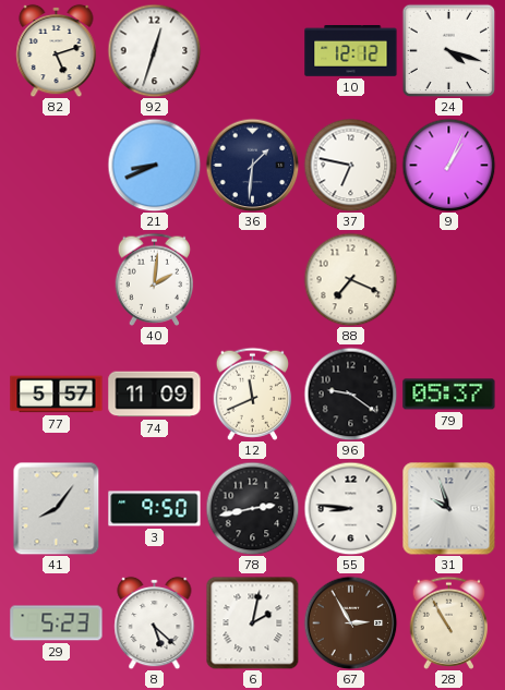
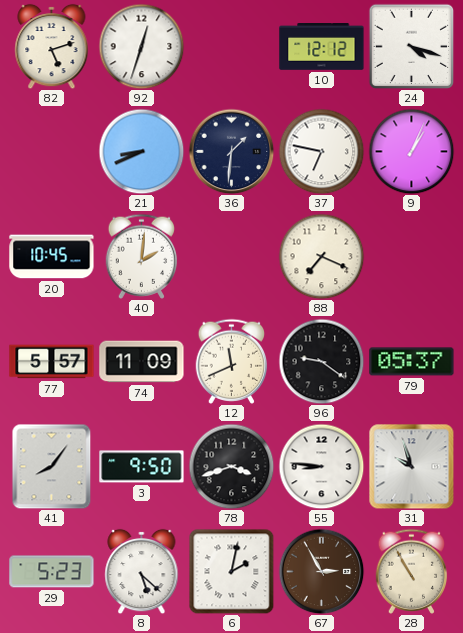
20: none -> 10:45
78: 2:43 -> 3:42
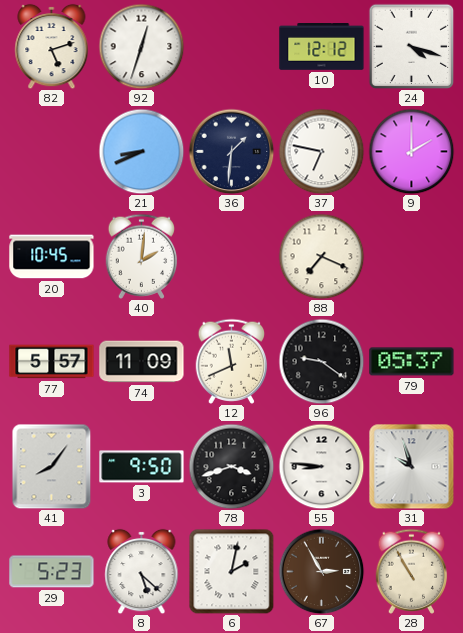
9: 1:04 -> 2:00
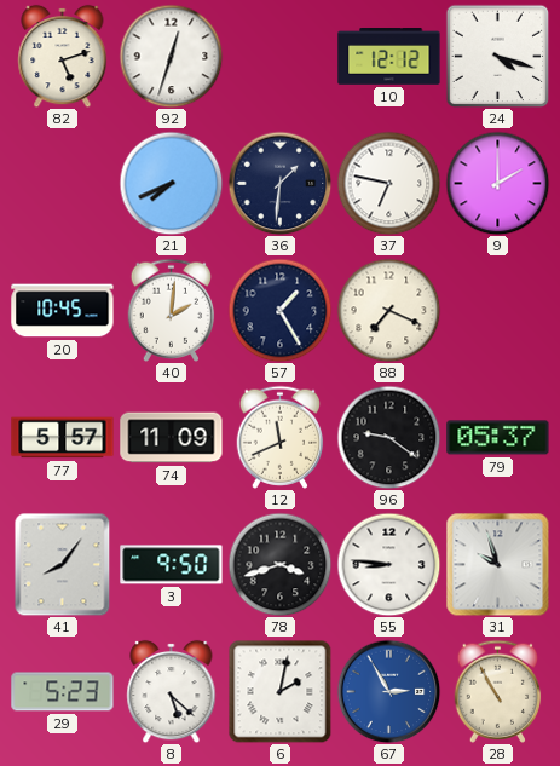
21: 8:41 -> 7:41
57: none -> 1:25
67 dial: brown -> blue
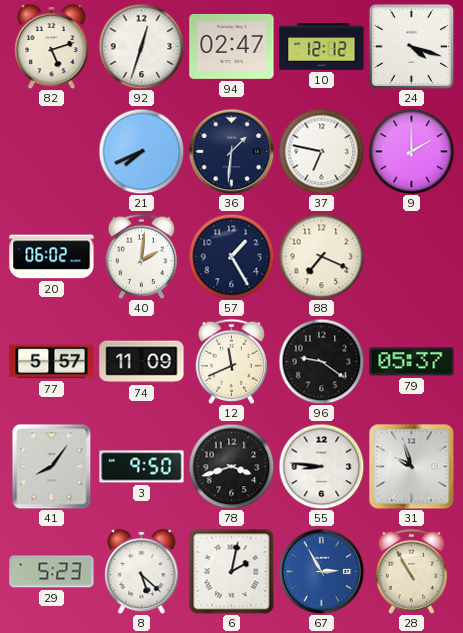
94: none -> 02:47
20: 10:45 -> 06:02
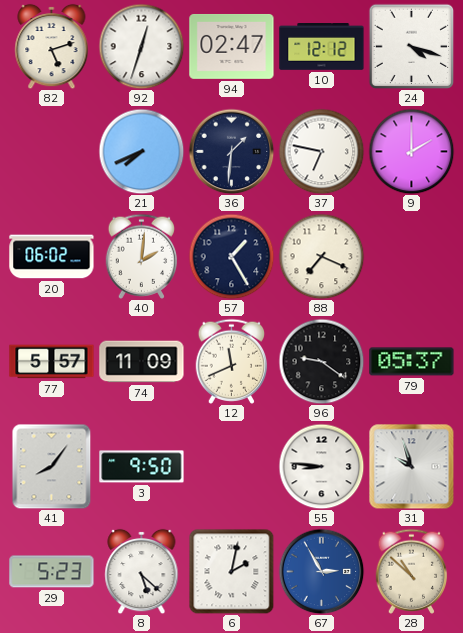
78: 3:42 -> none
28: 10:55 -> 10:52
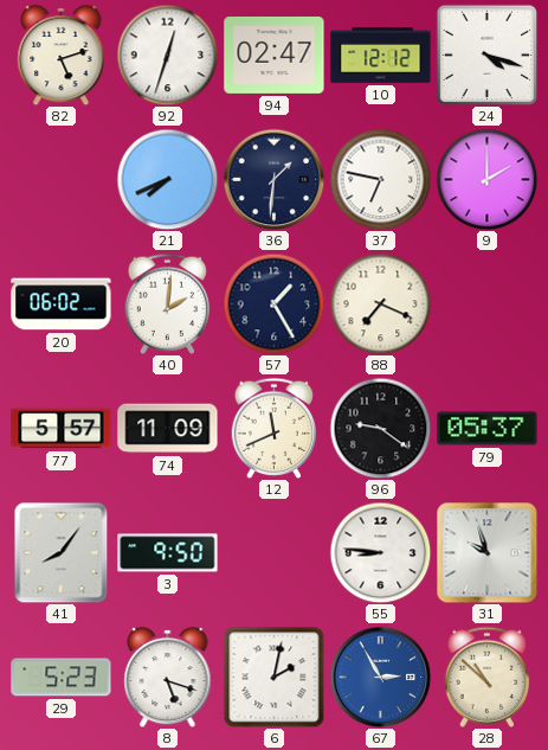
8: 5:22 -> 5:18
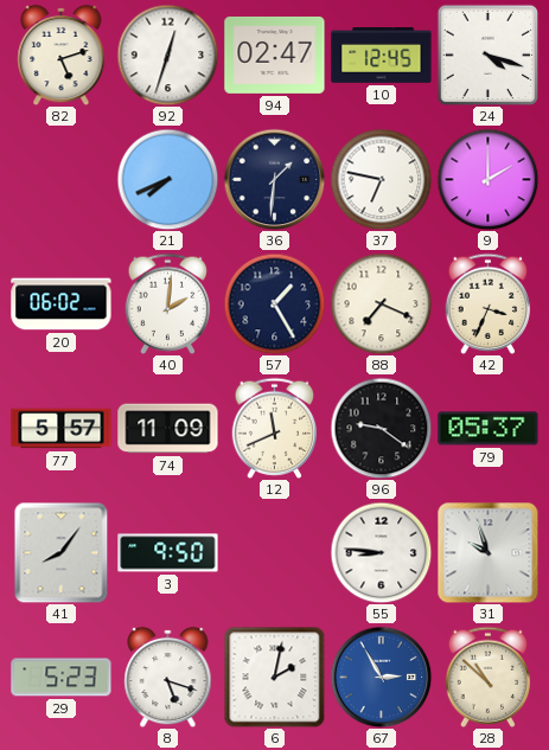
10: 12:12 -> 12:45
42: none -> 3:34
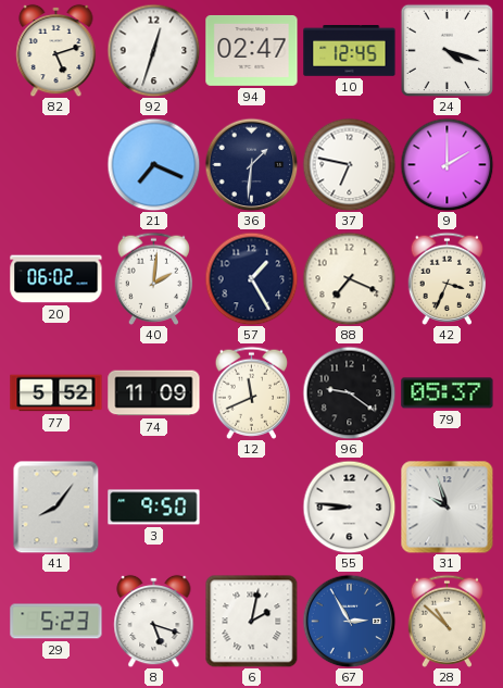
21: 7:41 -> 7:19
77: 5:57 -> 5:52
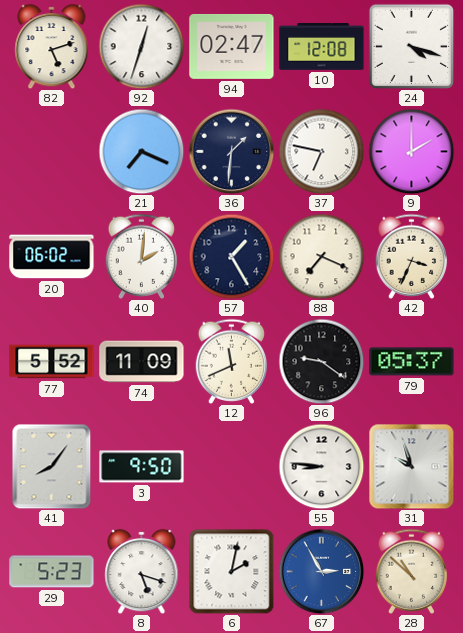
10: 12:45 -> 12:08
